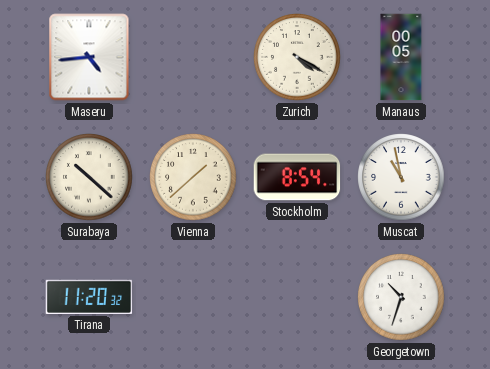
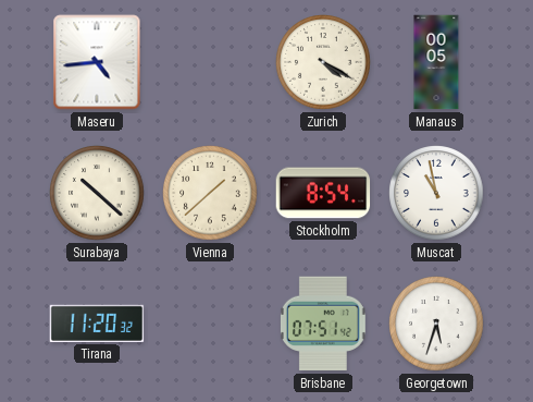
Brisbane: none -> 07:51
Georgetown: 10:33 -> 5:33
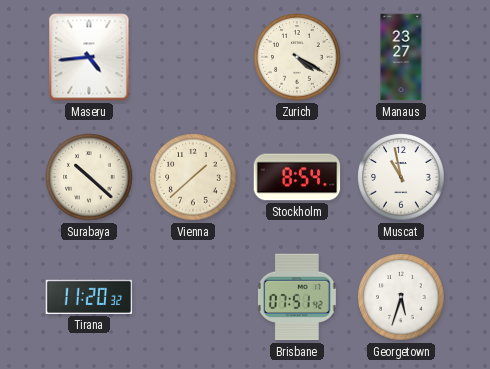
Manaus: 00:05 -> 23:27
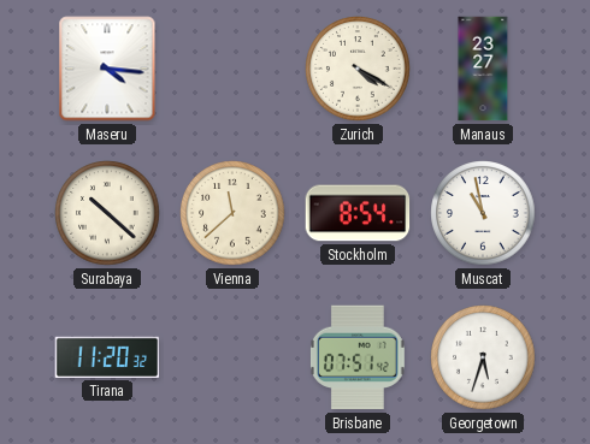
Maseru: 4:44 -> 4:16
Vienna: 1:38 -> 11:38
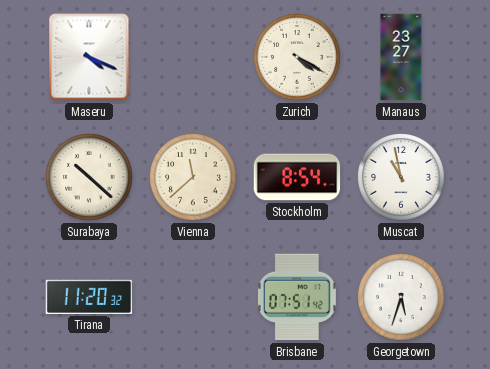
Maseru: 4:16 -> 4:19
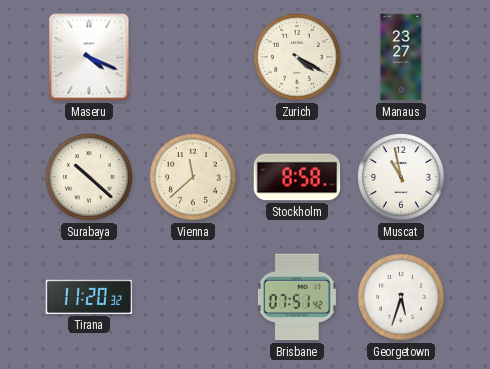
Stockholm: 8:54 -> 8:58
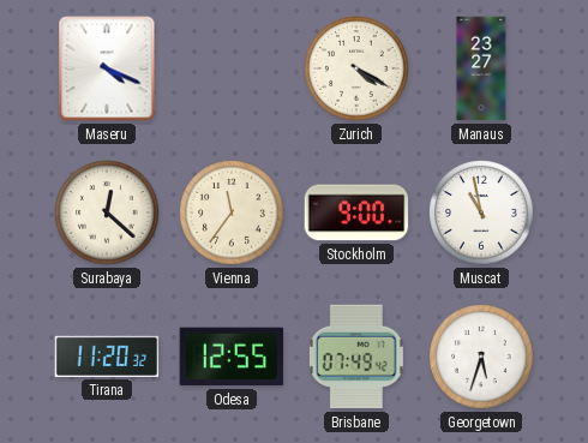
Surabaya: 10:22 -> 12:22
Vienna: 11:38 -> 11:36
Stockholm: 8:58 -> 9:00
Odesa: none -> 12:55
Brisbane: 07:51 -> 07:49
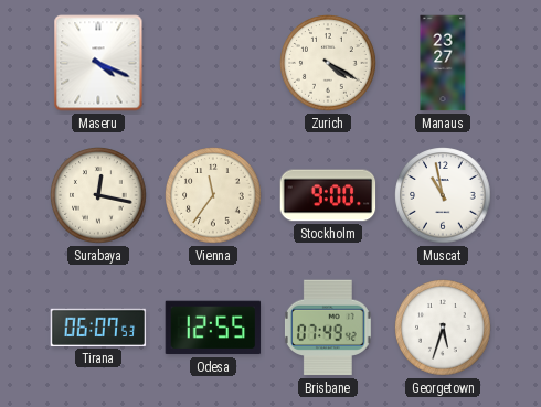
Surabaya: 12:22 -> 12:17
Tirana: 11:20 -> 06:07
